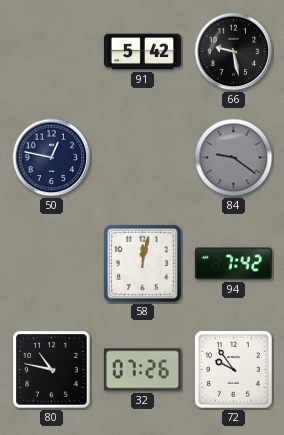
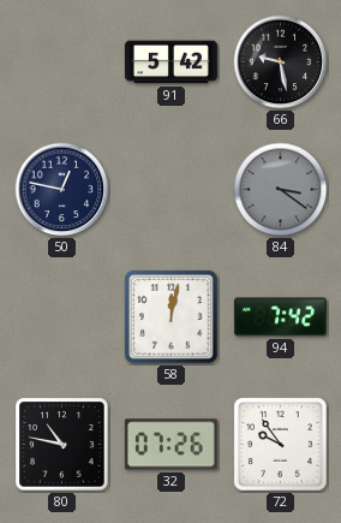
84: 9:21 -> 3:21
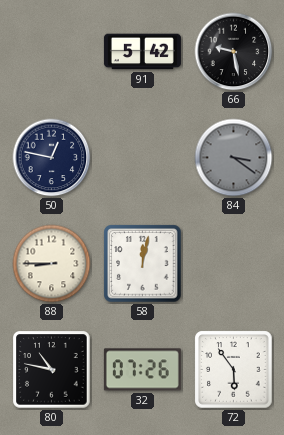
88: none -> 8:45
94: 7:42 -> none
72: 9:54 -> 5:54
